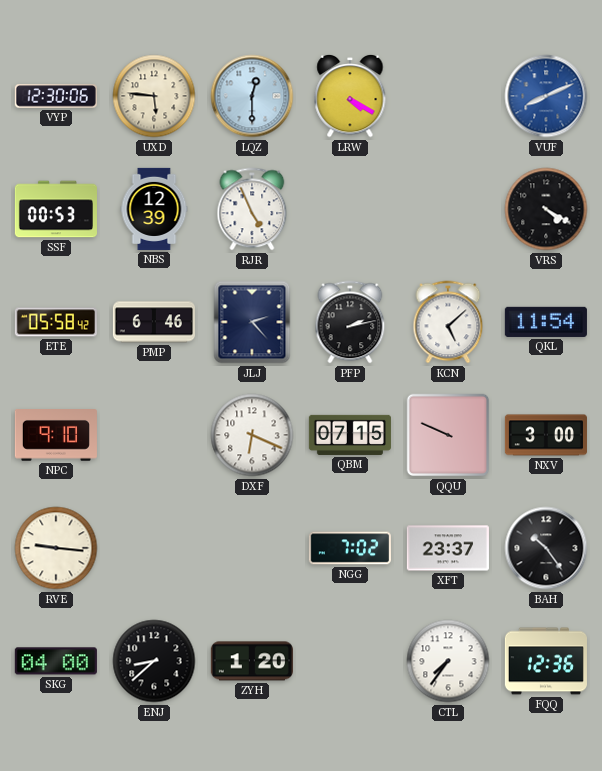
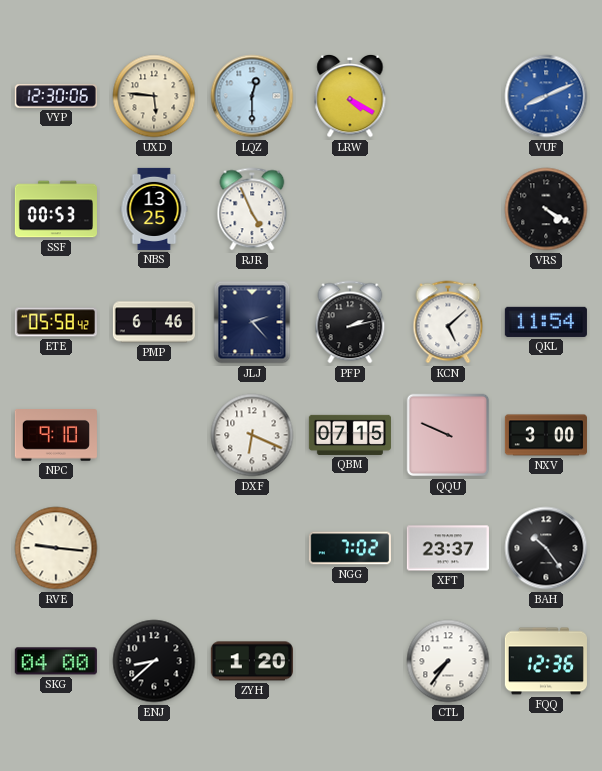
NBS: 12:39 -> 13:25
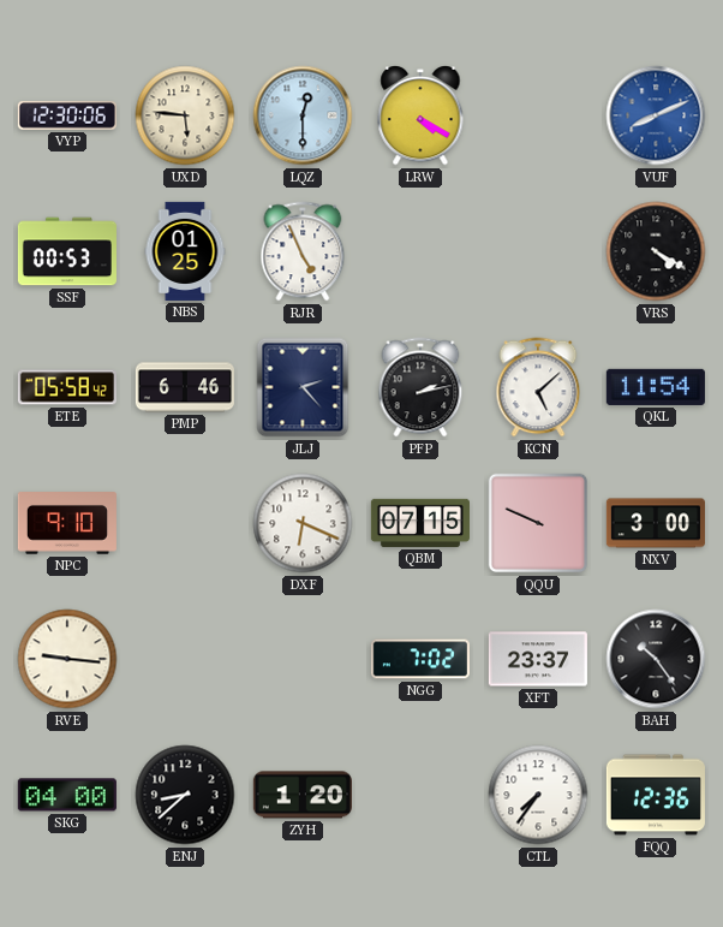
NBS: 13:25 -> 01:25
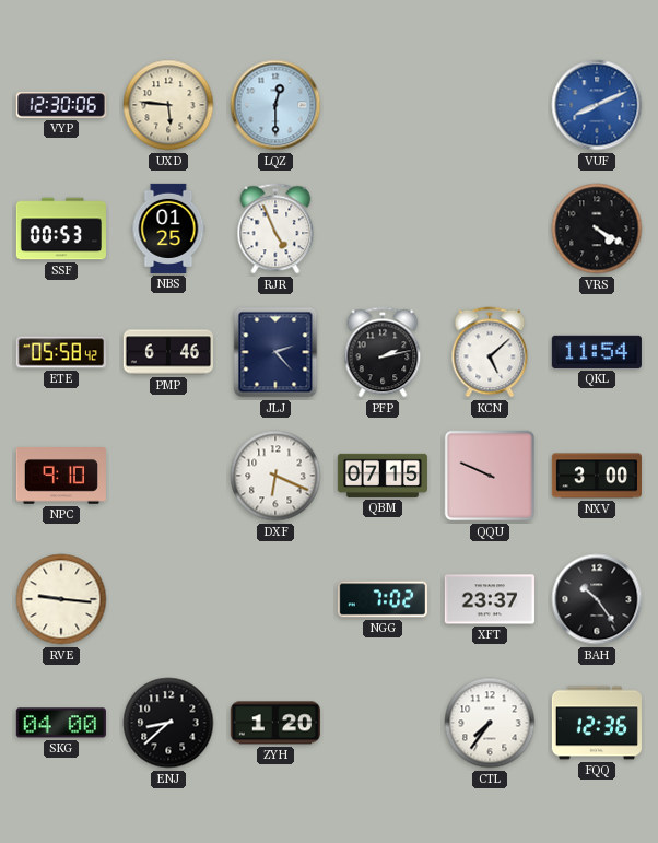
LRW: 4:20 -> none
